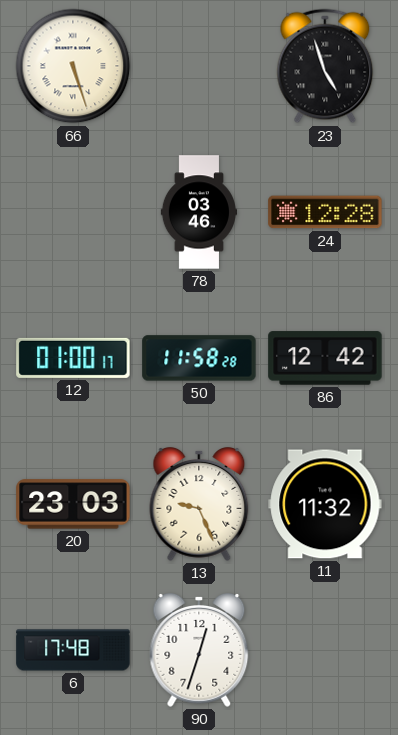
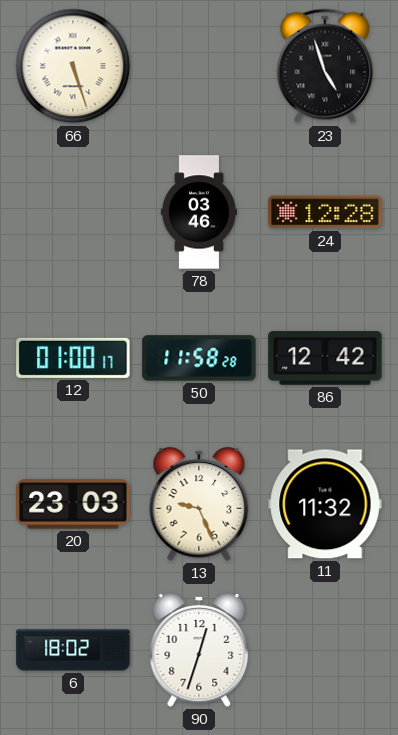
6: 17:48 -> 18:02
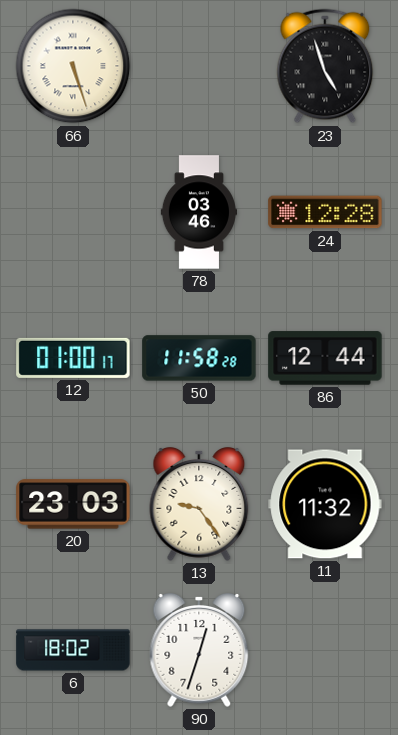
86: 12:42 -> 12:44
13: 9:26 -> 9:24
